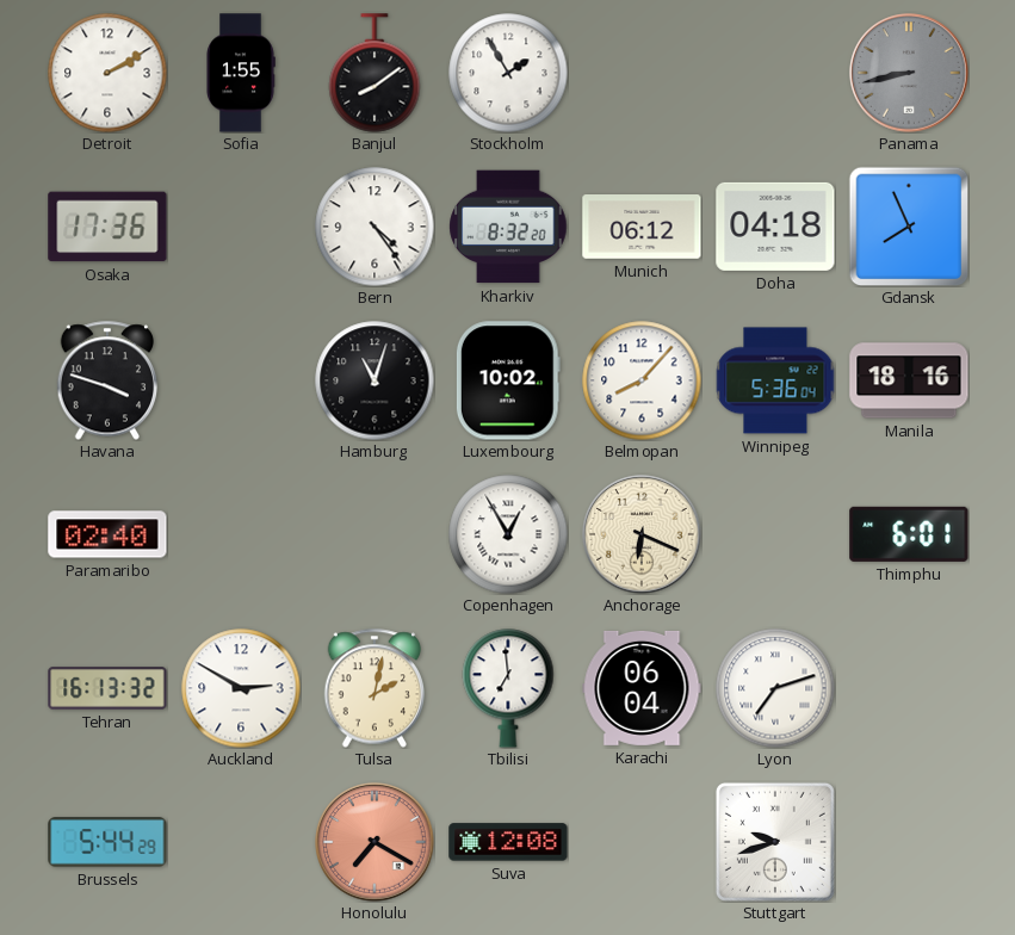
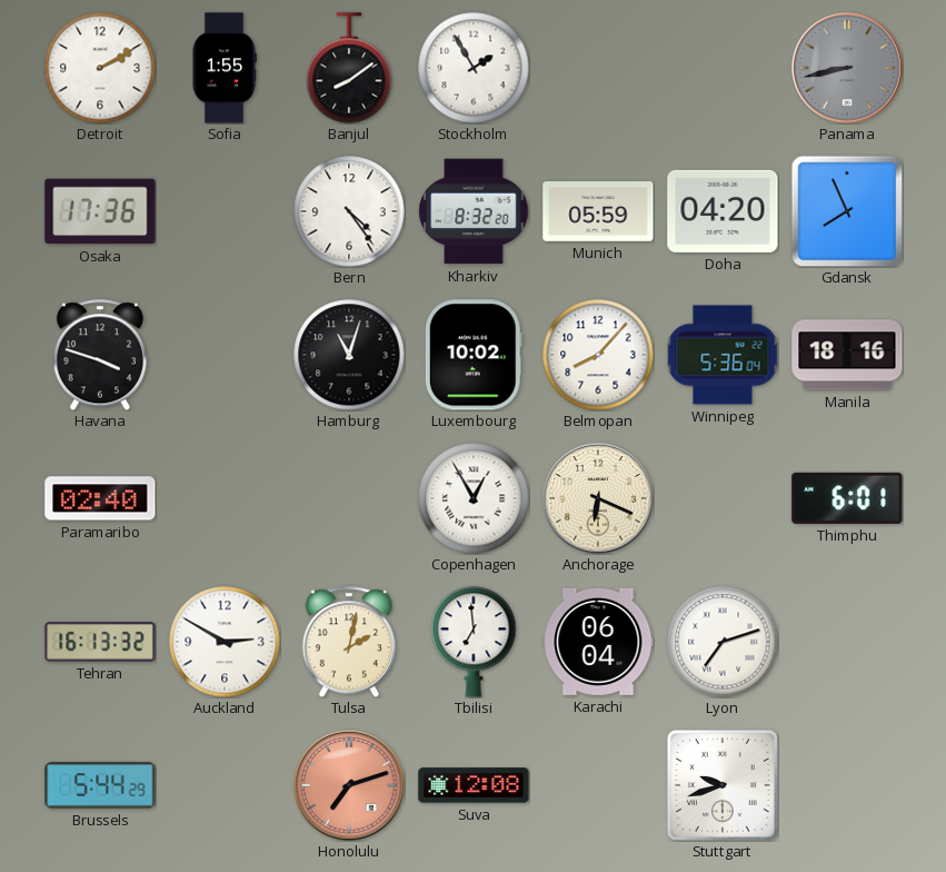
Munich: 06:12 -> 05:59
Doha: 04:18 -> 04:20
Honolulu: 7:20 -> 7:12
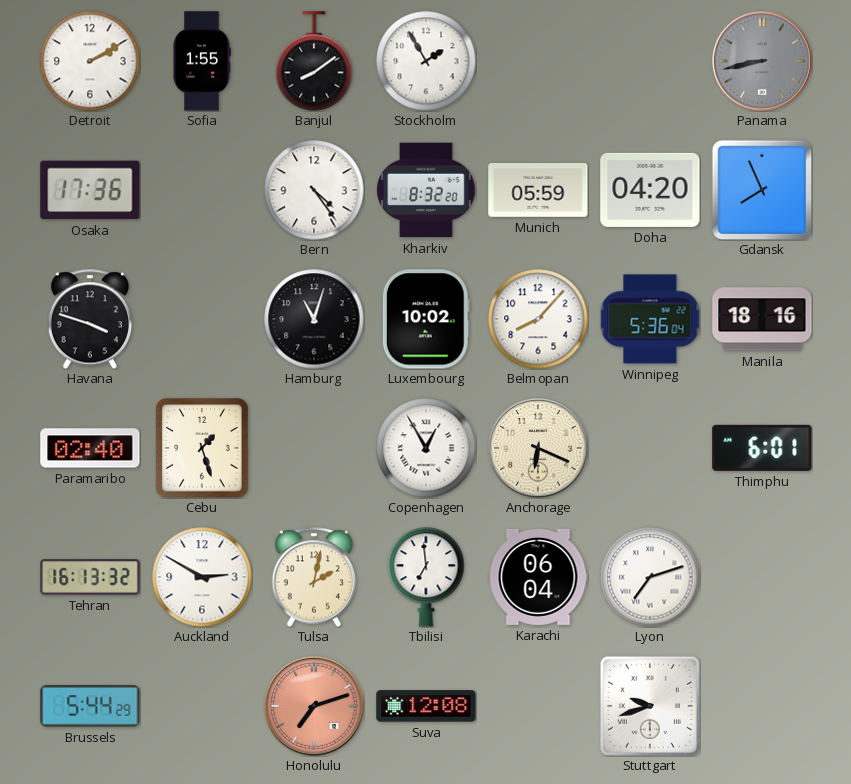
Cebu: none -> 1:27
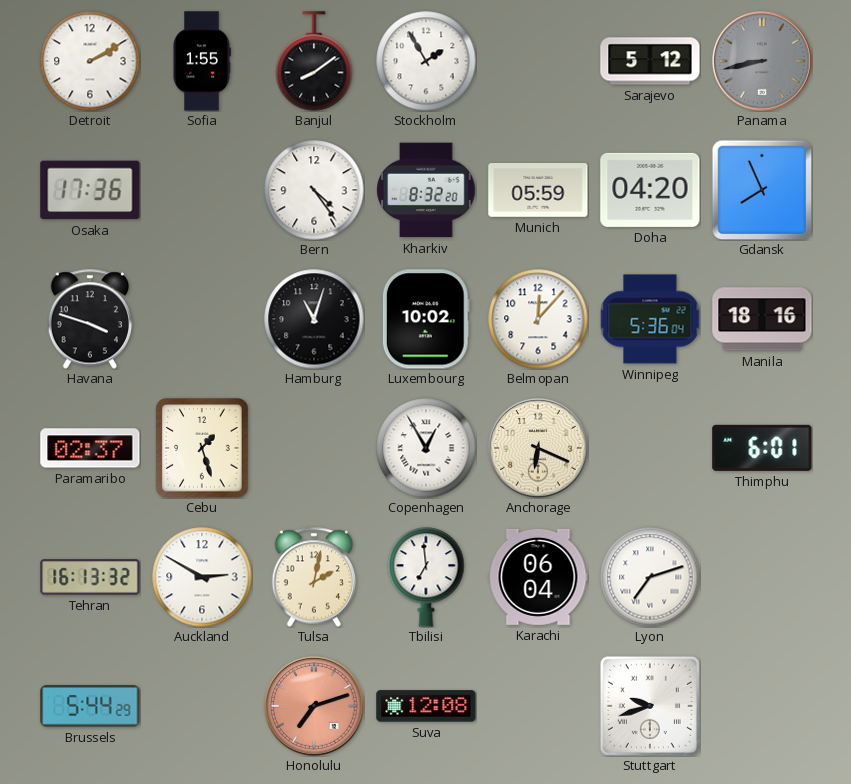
Sarajevo: none -> 5:12
Belmopan: 8:07 -> 12:07
Paramaribo: 02:40 -> 02:37
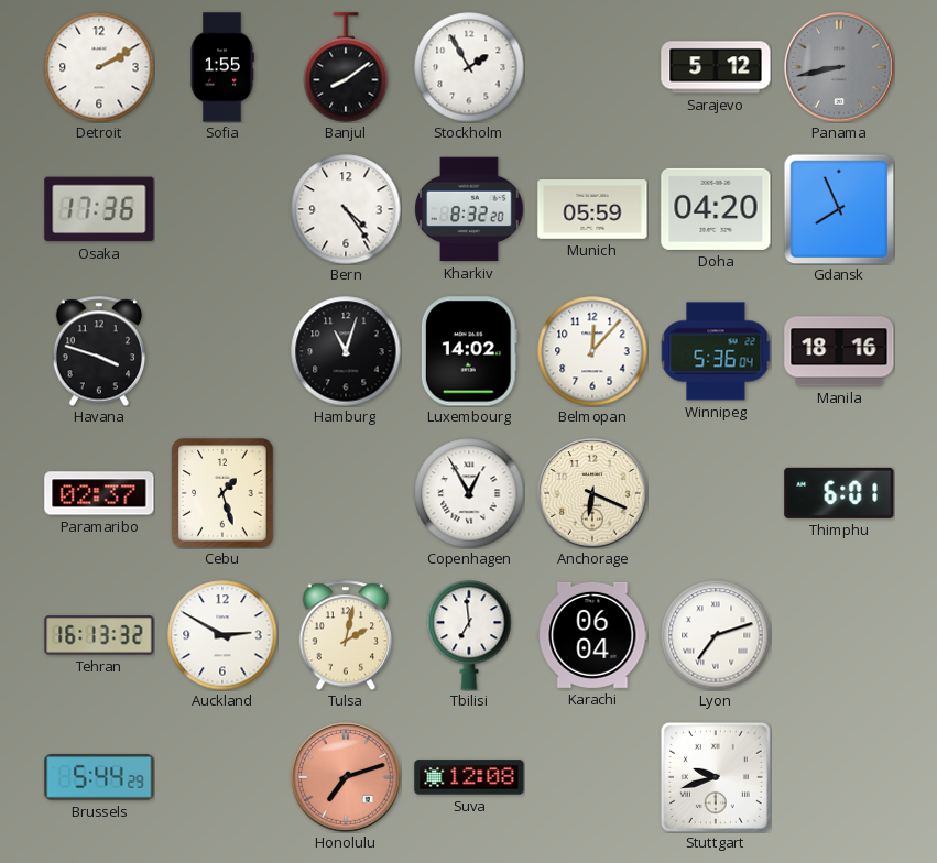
Luxembourg: 10:02 -> 14:02
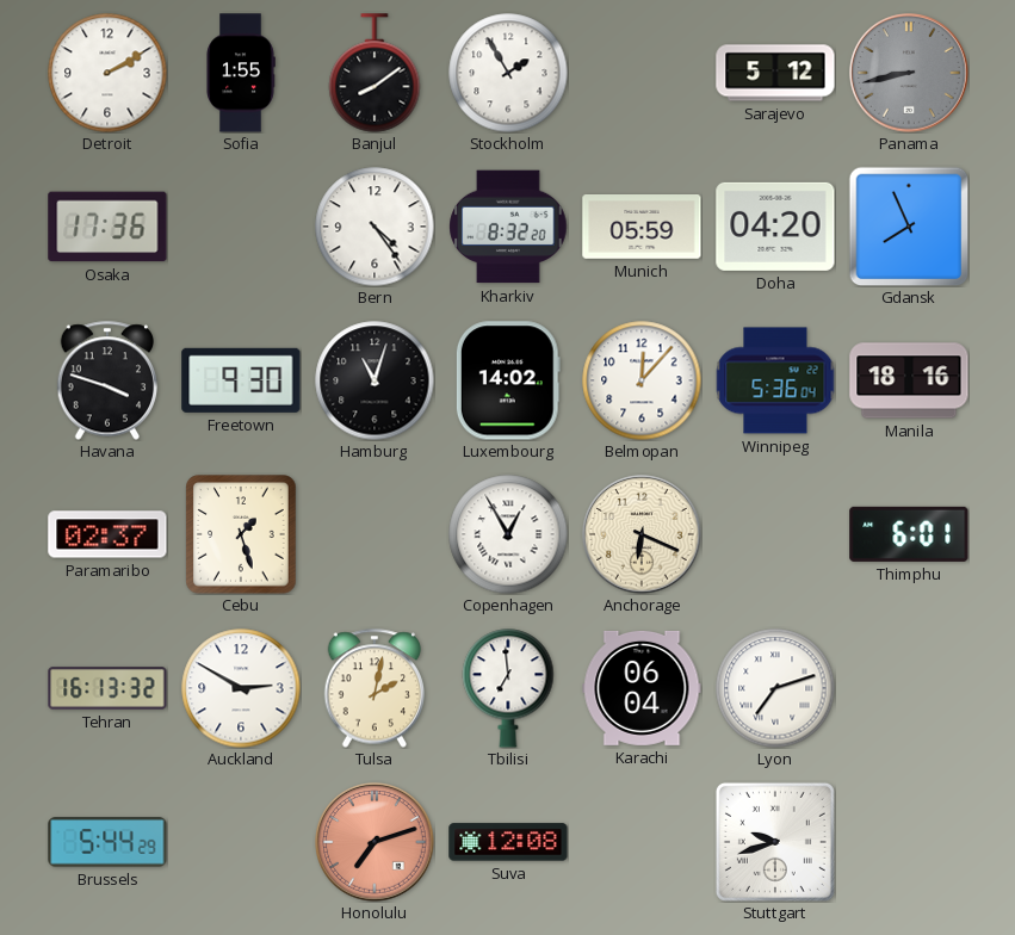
Freetown: none -> 9:30
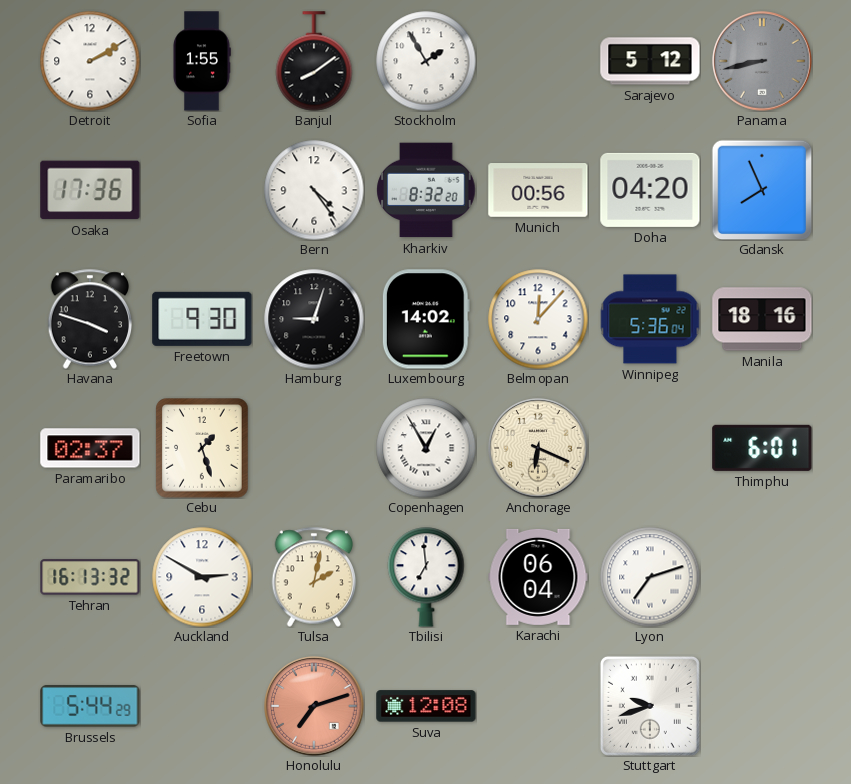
Munich: 05:59 -> 00:56
Hamburg: 11:03 -> 9:03
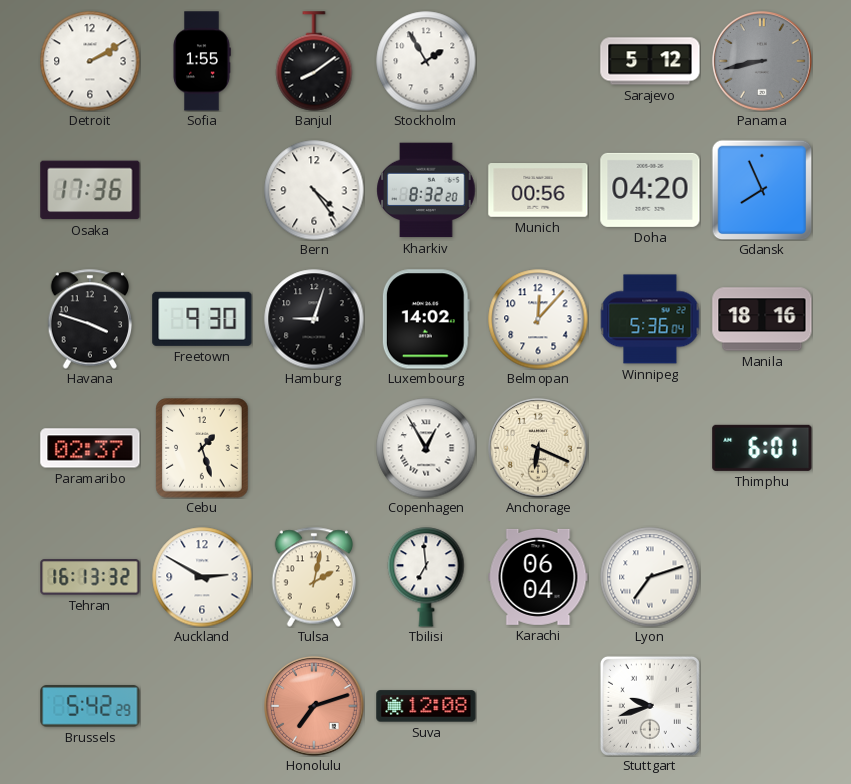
Brussels: 5:44 -> 5:42
